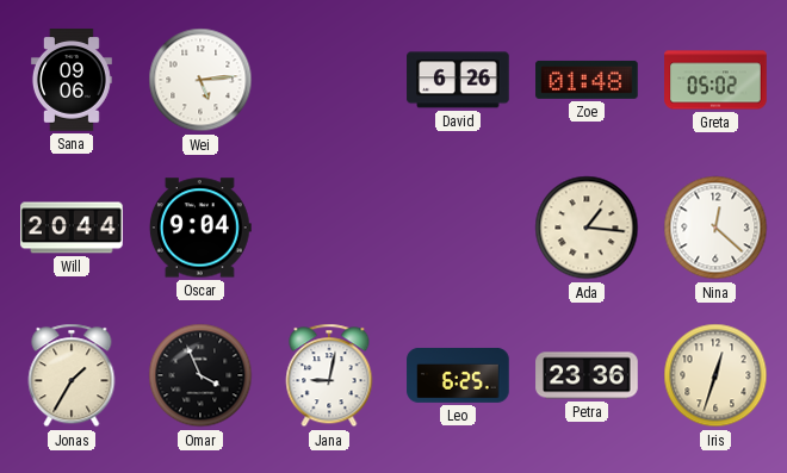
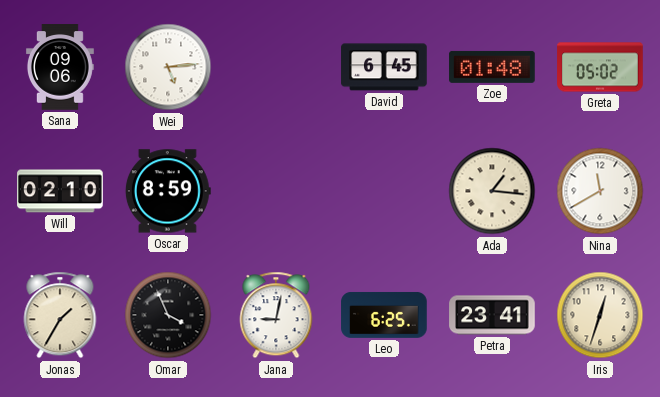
David: 6:26 -> 6:45
Will: 20:44 -> 02:10
Oscar: 9:04 -> 8:59
Nina: 12:22 -> 11:40
Petra: 23:36 -> 23:41
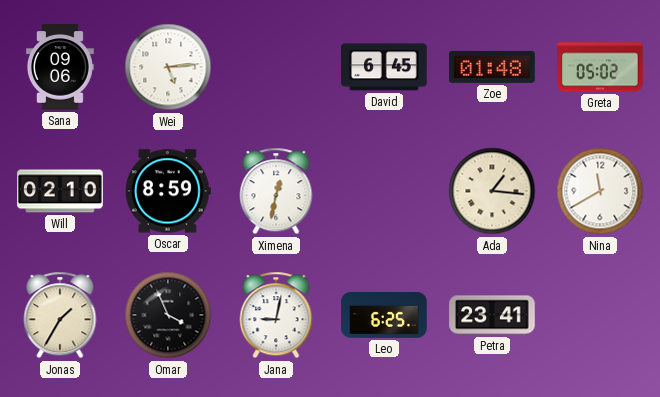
Ximena: none -> 12:32
Iris: 12:33 -> none
